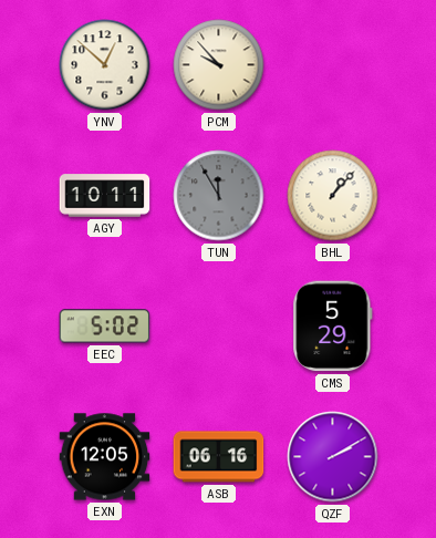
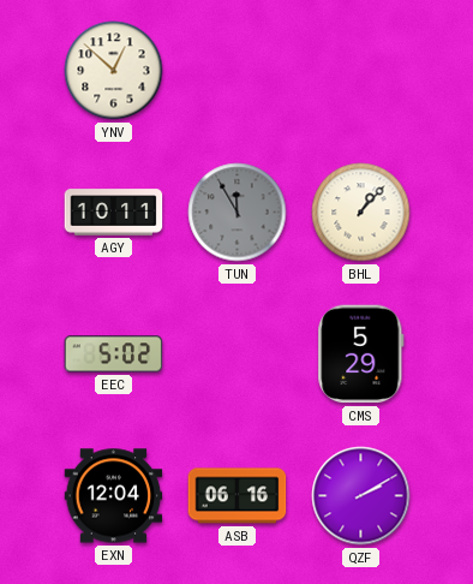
PCM: 9:53 -> none
EXN: 12:05 -> 12:04
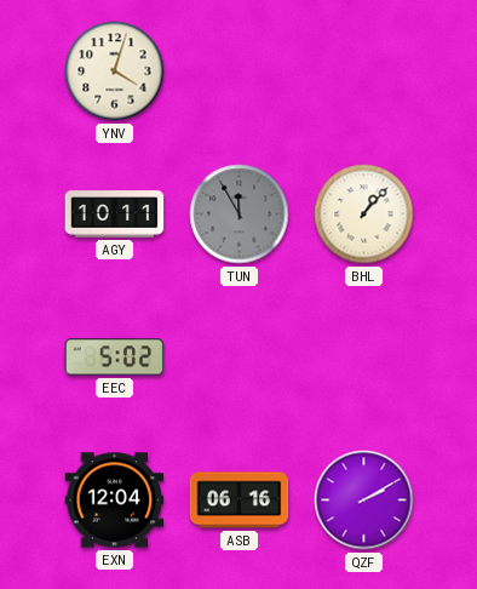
YNV: 12:52 -> 4:03
CMS: 5:29 -> none
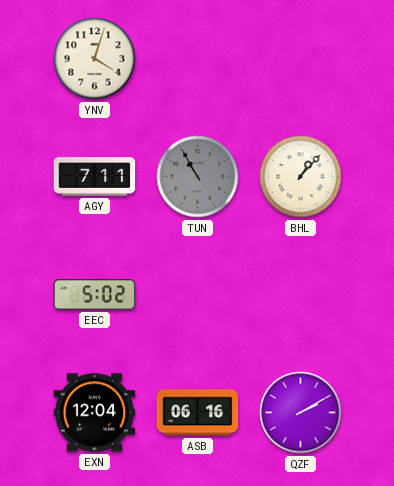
AGY: 10:11 -> 7:11
TUN: 11:55 -> 10:55
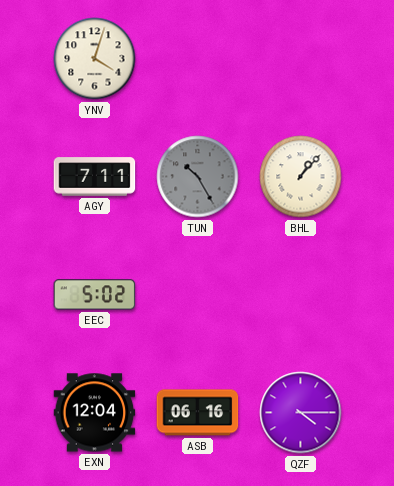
TUN: 10:55 -> 10:25
QZF: 2:10 -> 4:15
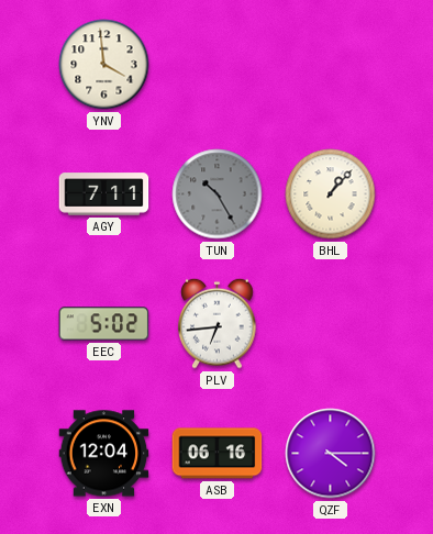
YNV: 4:03 -> 3:59
PLV: none -> 6:44
